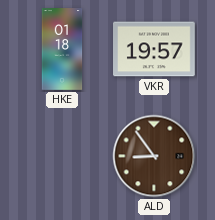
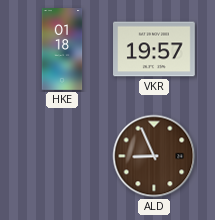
ALD: 8:54 -> 8:56
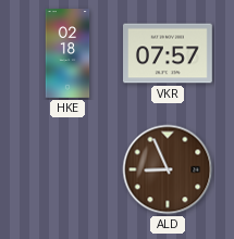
HKE: 01:18 -> 02:18
VKR: 19:57 -> 07:57
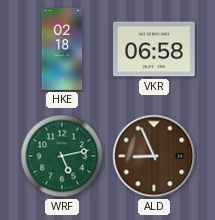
VKR: 07:57 -> 06:58
WRF: none -> 5:13
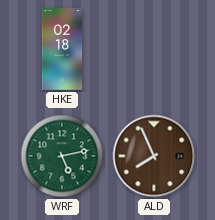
VKR: 06:58 -> none
ALD: 8:56 -> 7:56
